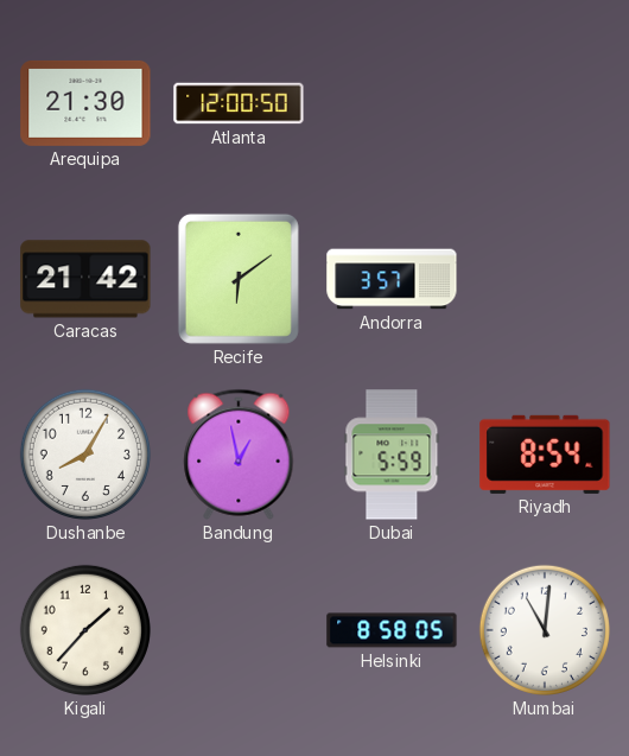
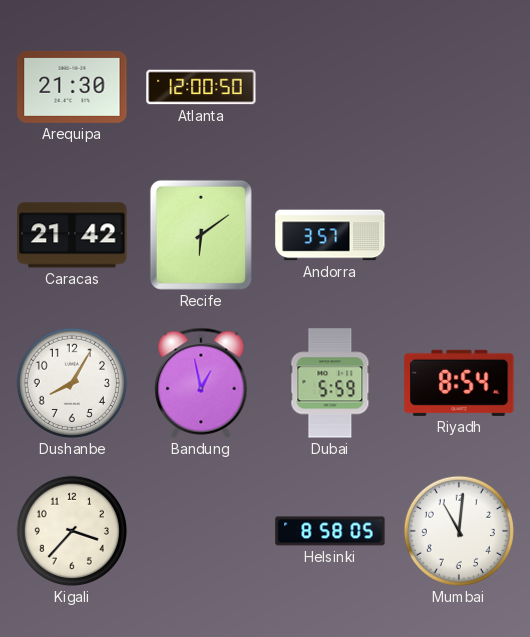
Kigali: 1:37 -> 3:37
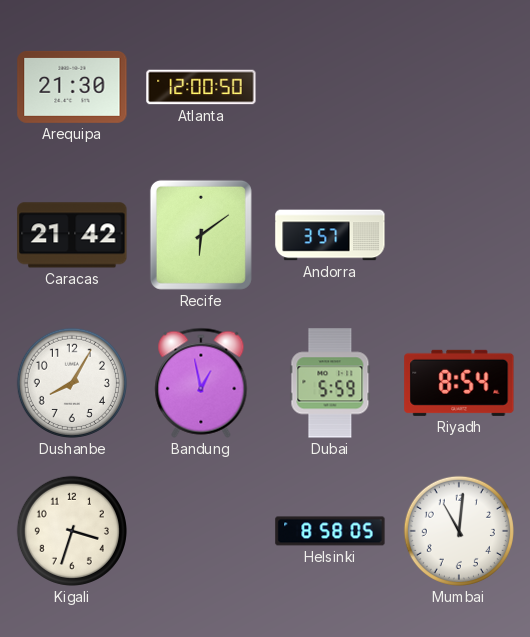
Kigali: 3:37 -> 3:33
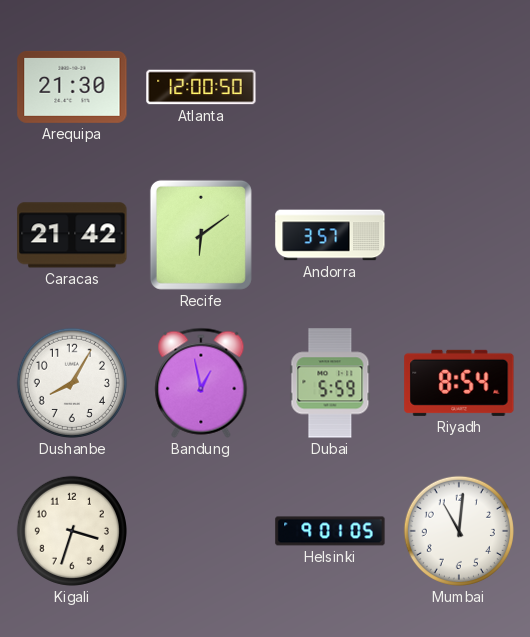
Helsinki: 8:58 -> 9:01
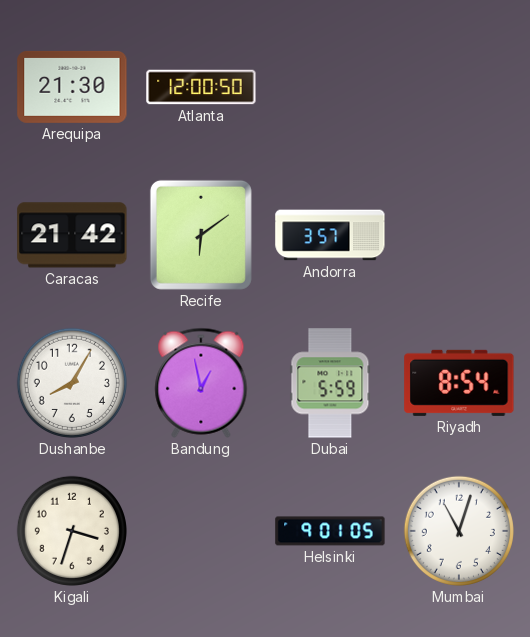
Mumbai: 11:01 -> 11:03
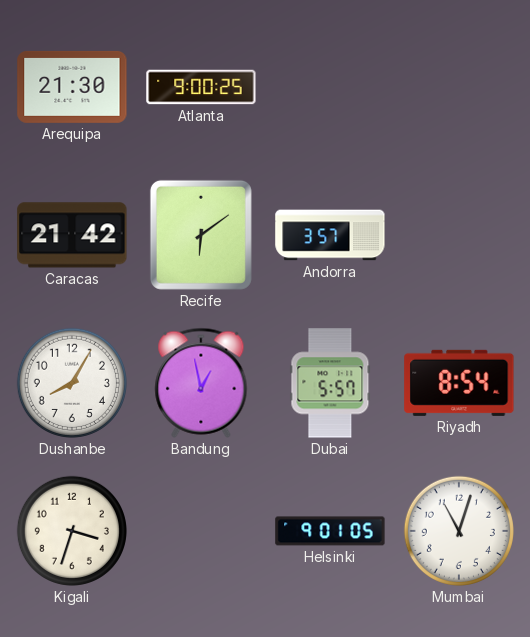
Atlanta: 12:00 -> 9:00
Dubai: 5:59 -> 5:57
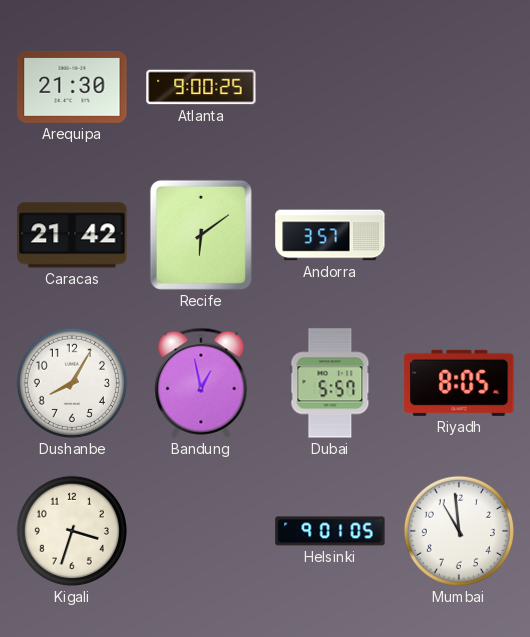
Riyadh: 8:54 -> 8:05
Mumbai: 11:03 -> 10:59
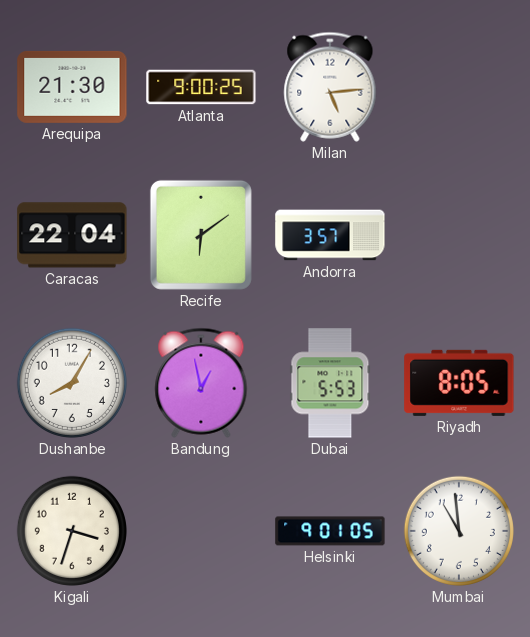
Milan: none -> 5:14
Caracas: 21:42 -> 22:04
Dubai: 5:57 -> 5:53
